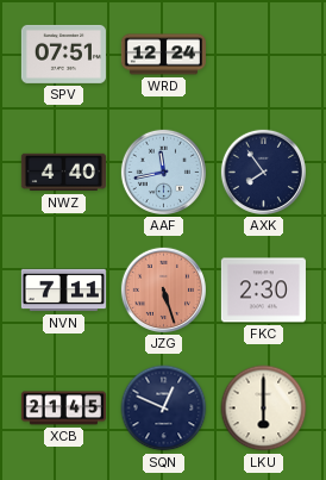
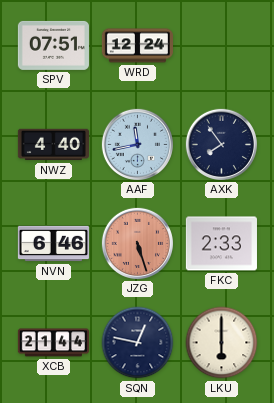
NVN: 7:11 -> 6:46
FKC: 2:30 -> 2:33
XCB: 21:45 -> 21:44
SQN: 12:49 -> 12:47
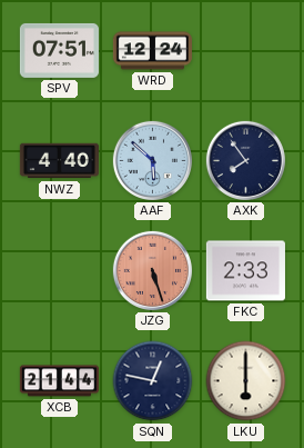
AAF: 11:43 -> 5:52
NVN: 6:46 -> none
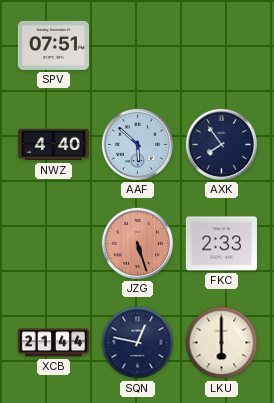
WRD: 12:24 -> none
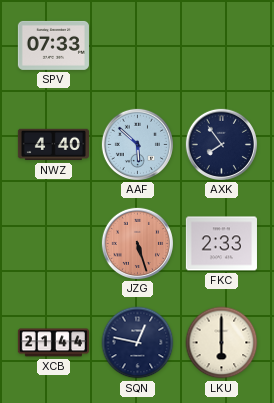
SPV: 07:51 -> 07:33
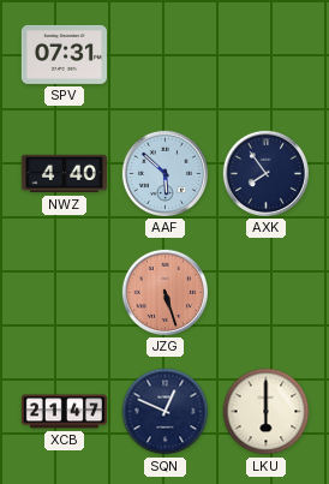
SPV: 07:33 -> 07:31
FKC: 2:33 -> none
XCB: 21:44 -> 21:47
SQN: 12:47 -> 12:49
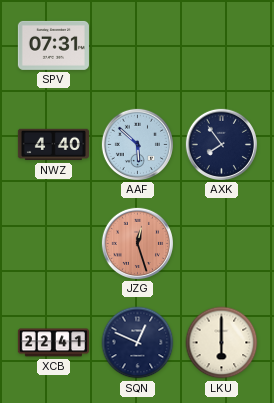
JZG: 5:27 -> 12:27
XCB: 21:47 -> 22:41
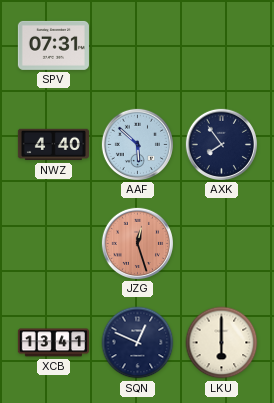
XCB: 22:41 -> 13:41
